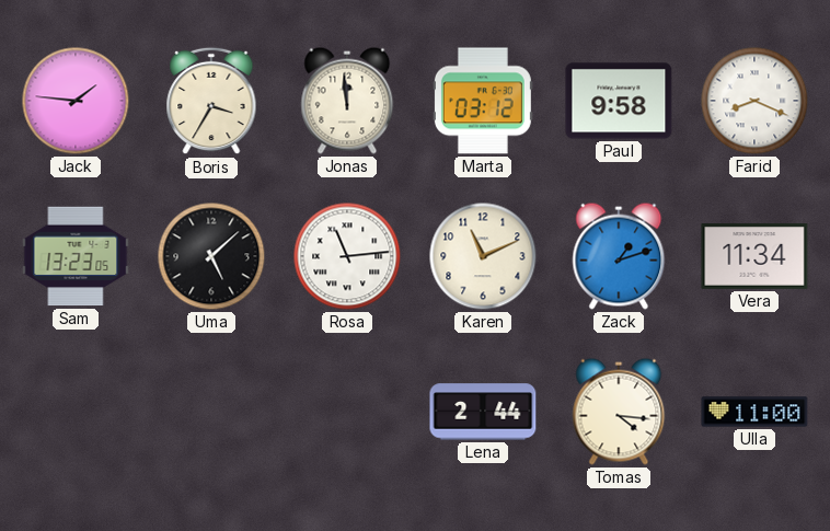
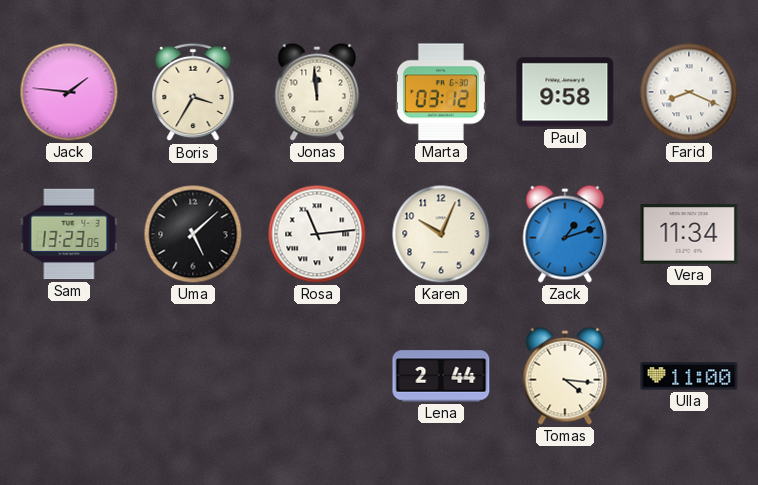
Karen: 11:11 -> 10:04
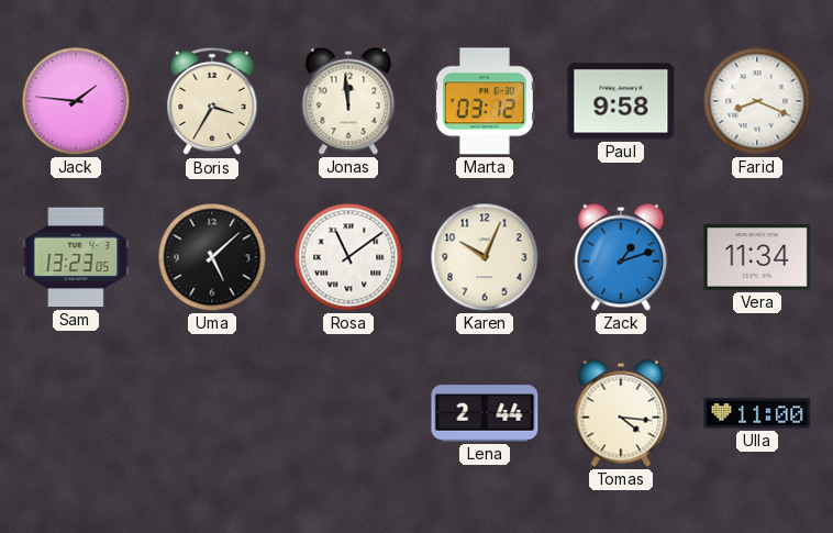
Rosa: 11:14 -> 11:09
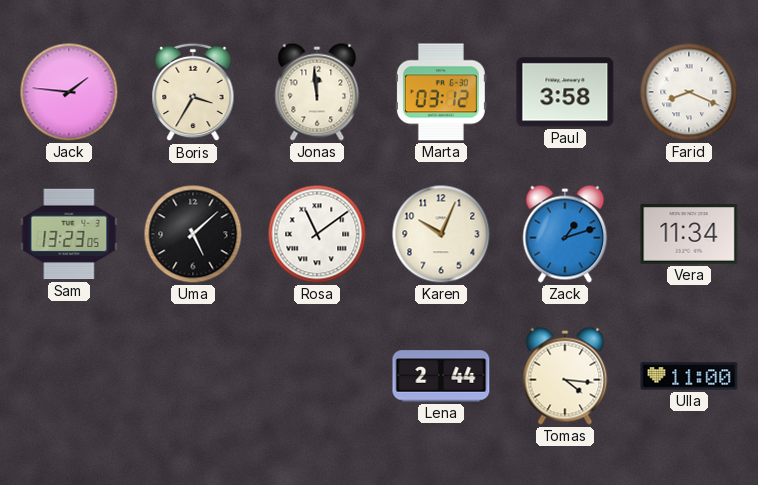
Paul: 9:58 -> 3:58
